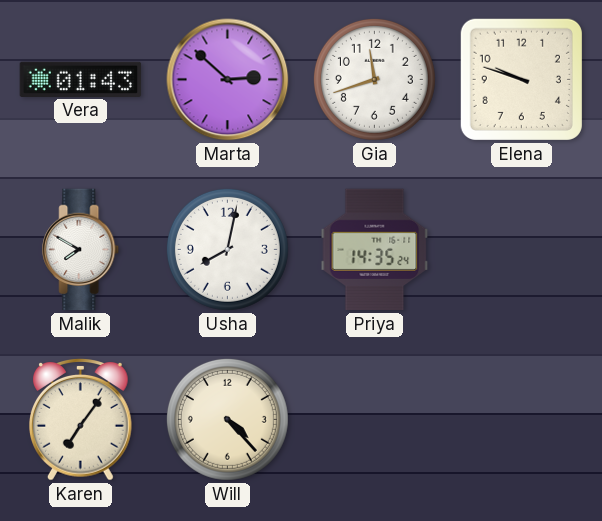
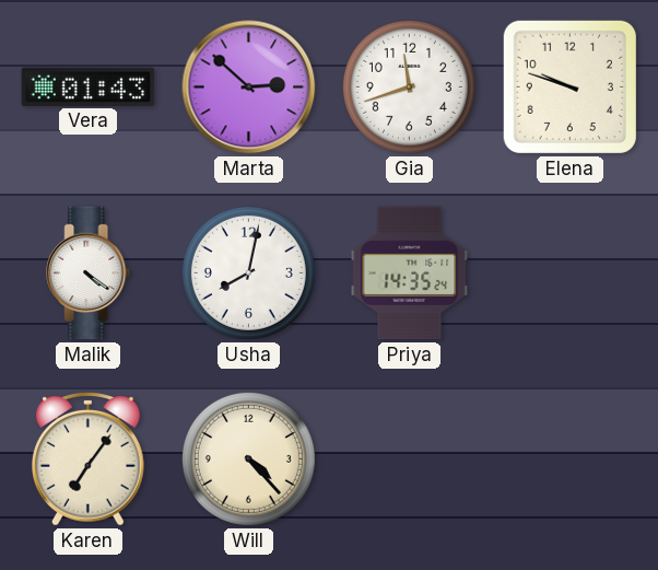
Malik: 7:50 -> 4:21
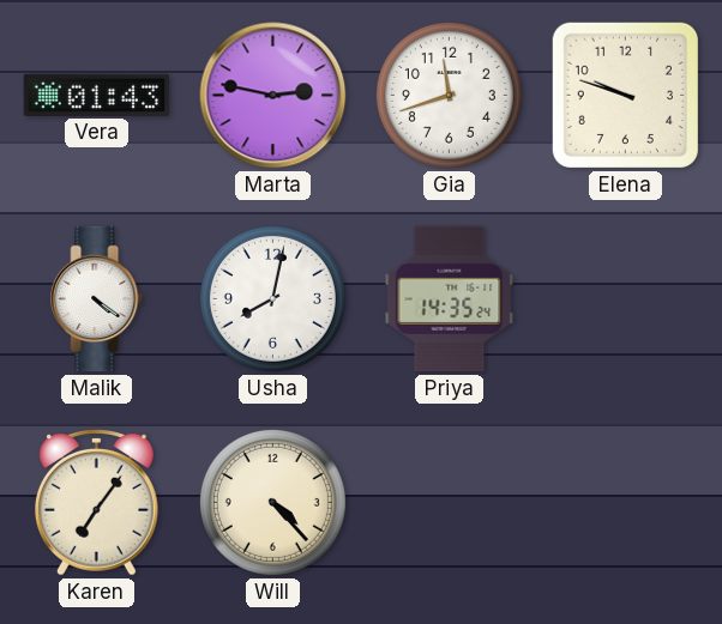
Marta: 2:52 -> 2:47
